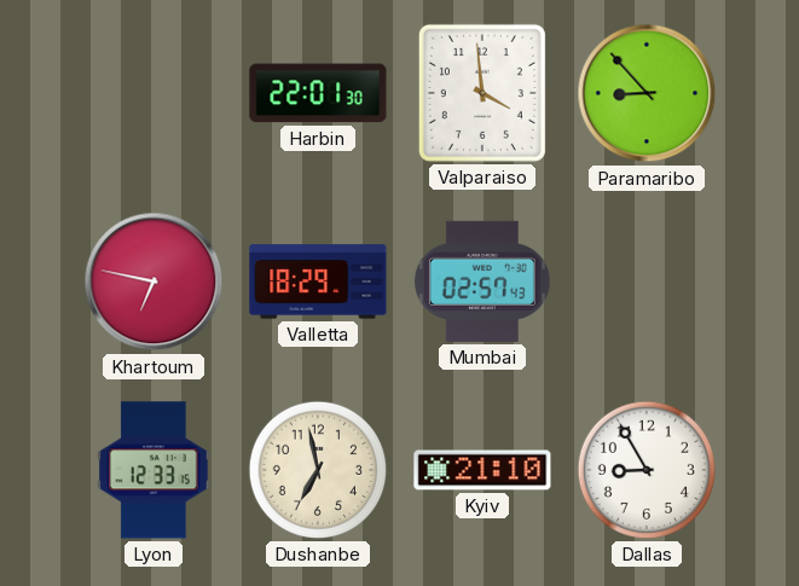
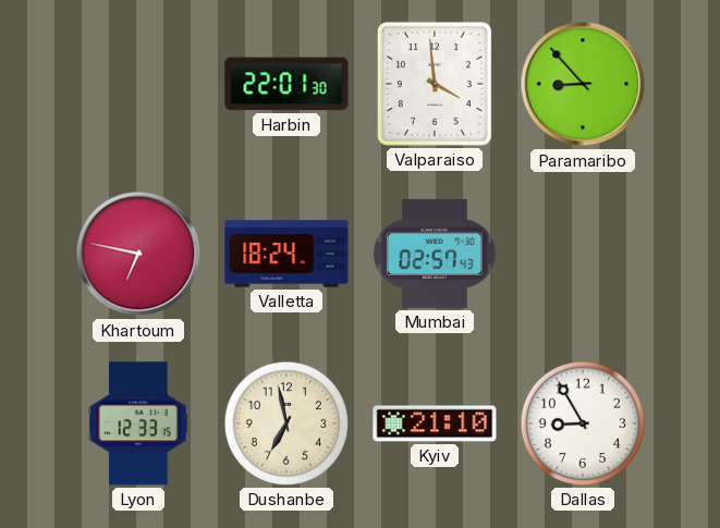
Valletta: 18:29 -> 18:24
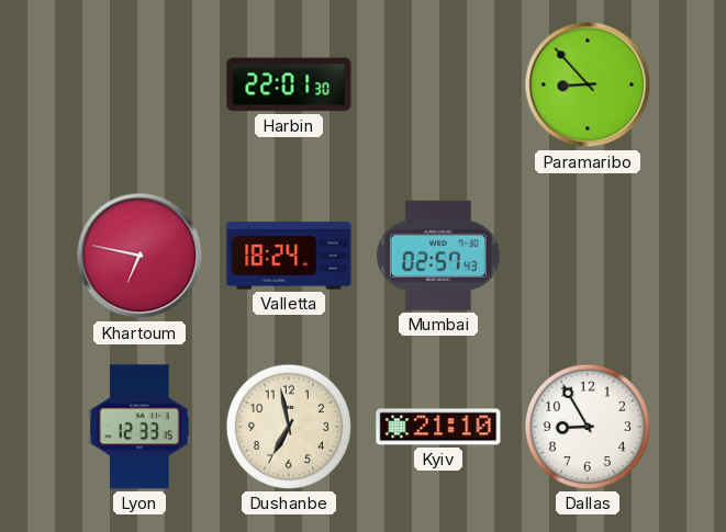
Valparaiso: 3:59 -> none
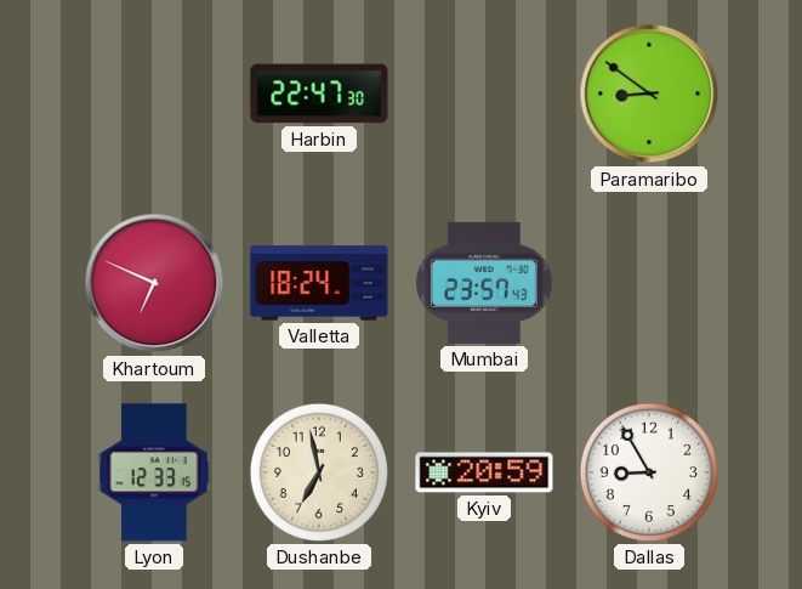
Harbin: 22:01 -> 22:47
Paramaribo: 8:53 -> 8:51
Khartoum: 6:47 -> 6:49
Mumbai: 02:57 -> 23:57
Kyiv: 21:10 -> 20:59
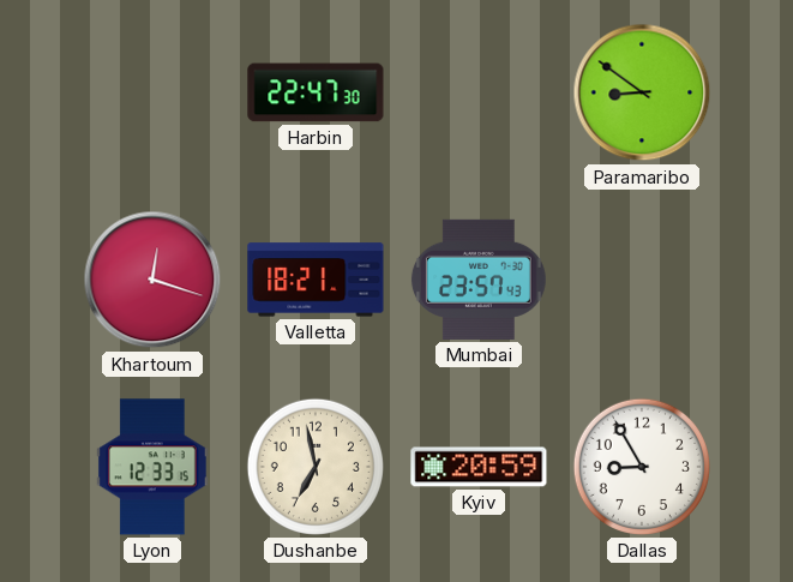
Khartoum: 6:49 -> 12:18
Valletta: 18:24 -> 18:21
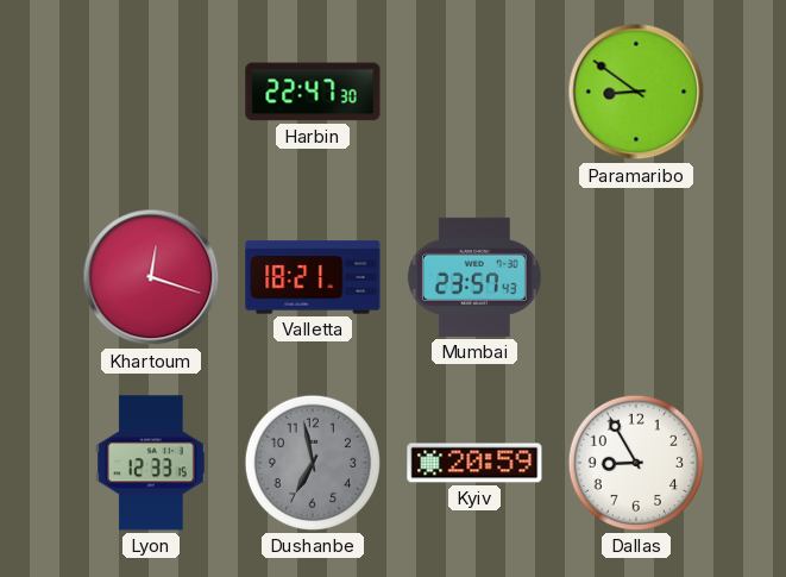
Dushanbe dial: cream -> grey
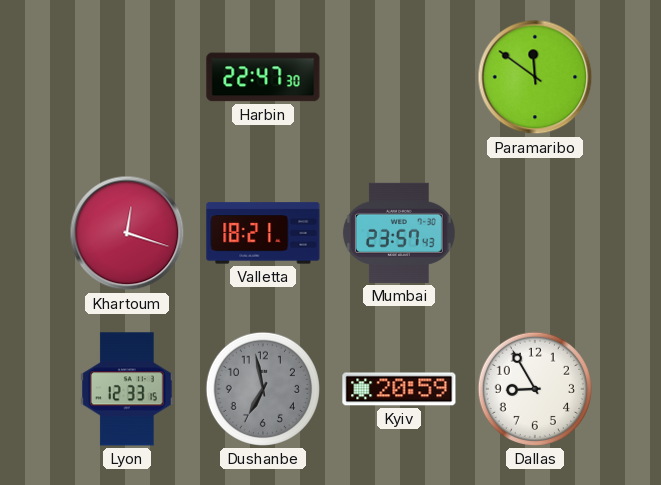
Paramaribo: 8:51 -> 11:51
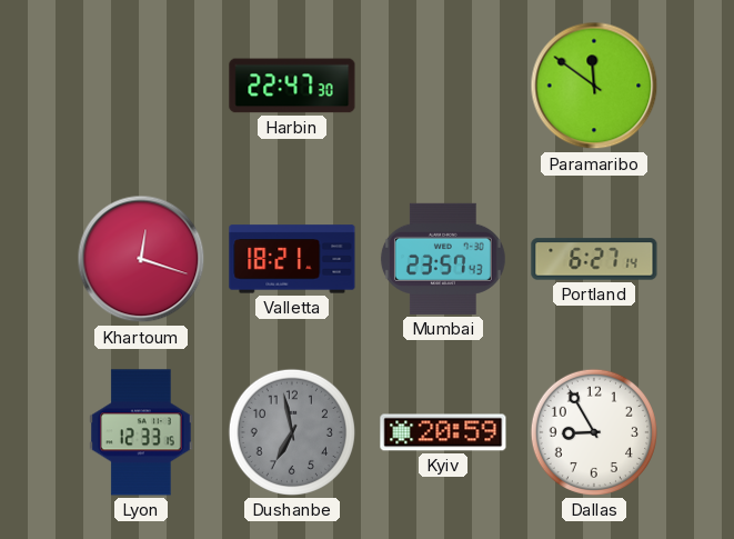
Portland: none -> 6:27
